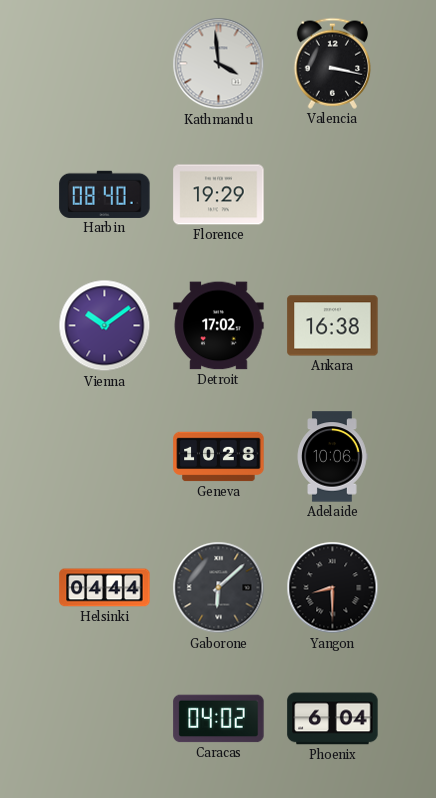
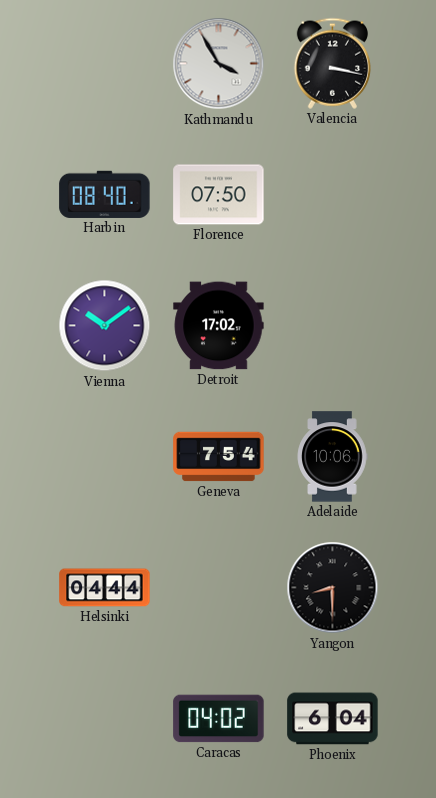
Kathmandu: 3:59 -> 3:55
Florence: 19:29 -> 07:50
Ankara: 16:38 -> none
Geneva: 10:28 -> 7:54
Gaborone: 6:08 -> none
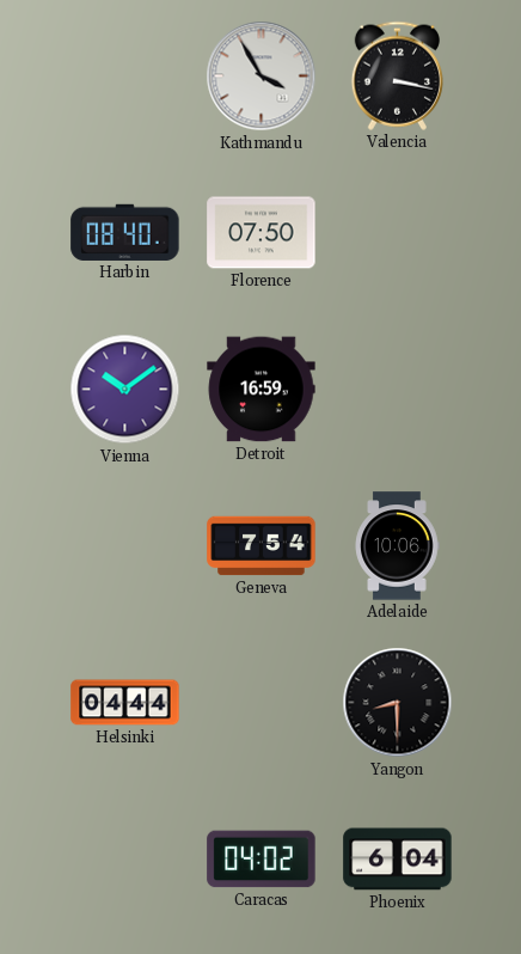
Detroit: 17:02 -> 16:59
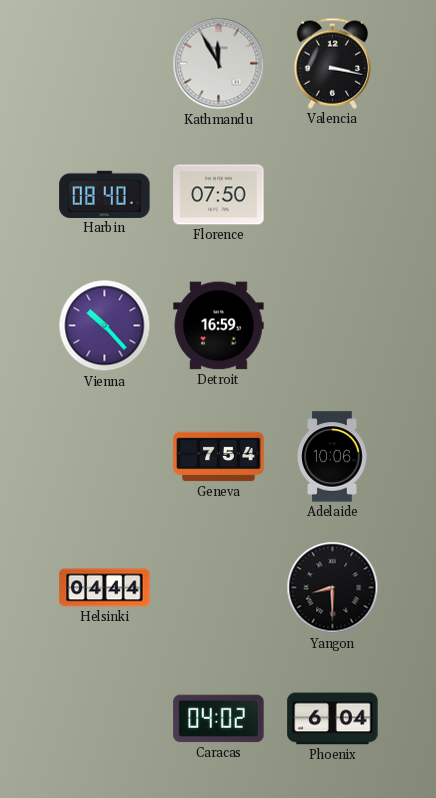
Kathmandu: 3:55 -> 11:55
Vienna: 10:09 -> 10:23
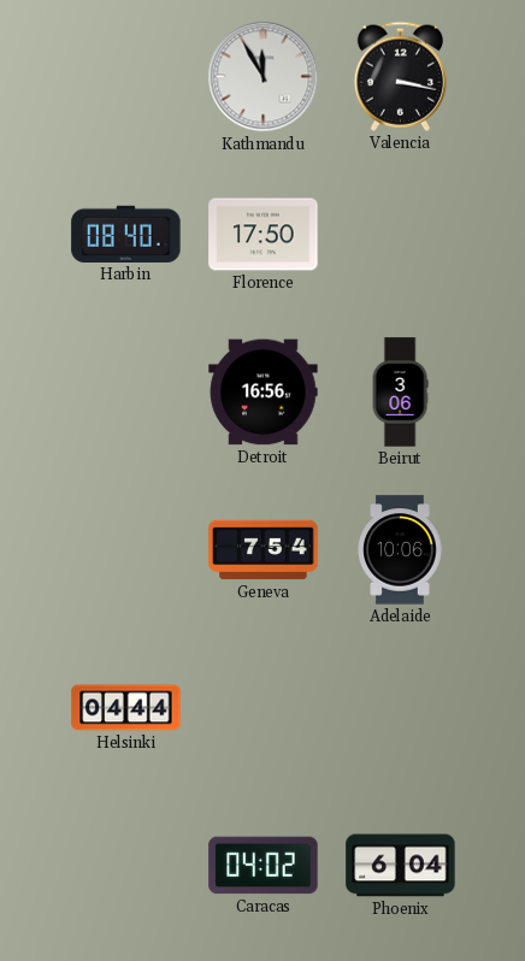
Florence: 07:50 -> 17:50
Vienna: 10:23 -> none
Detroit: 16:59 -> 16:56
Beirut: none -> 3:06
Yangon: 8:30 -> none
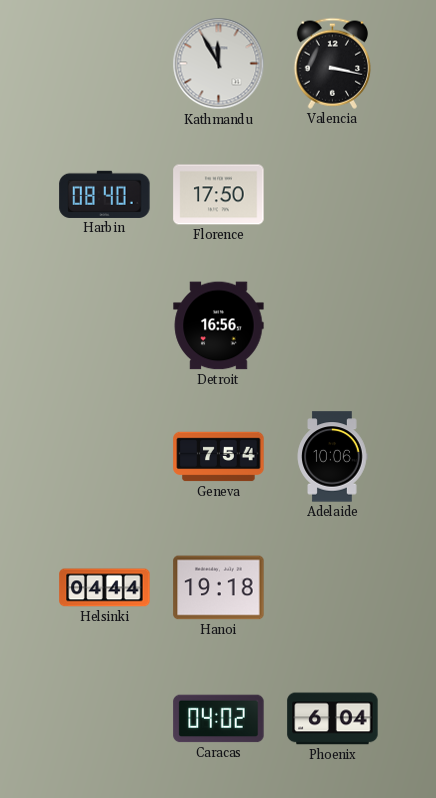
Beirut: 3:06 -> none
Hanoi: none -> 19:18
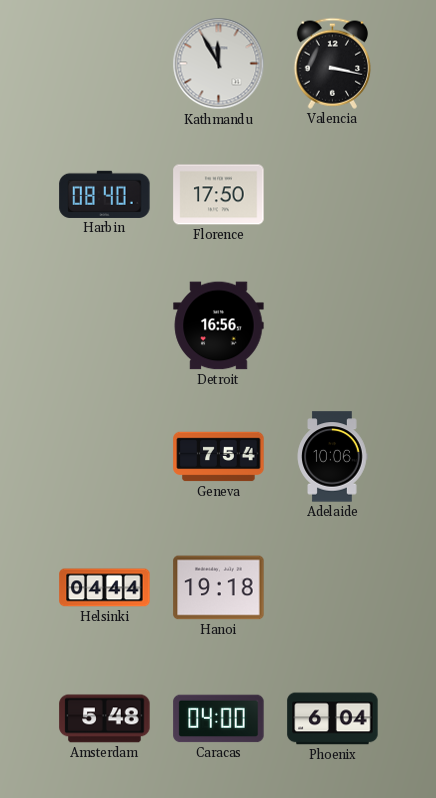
Amsterdam: none -> 5:48
Caracas: 04:02 -> 04:00
